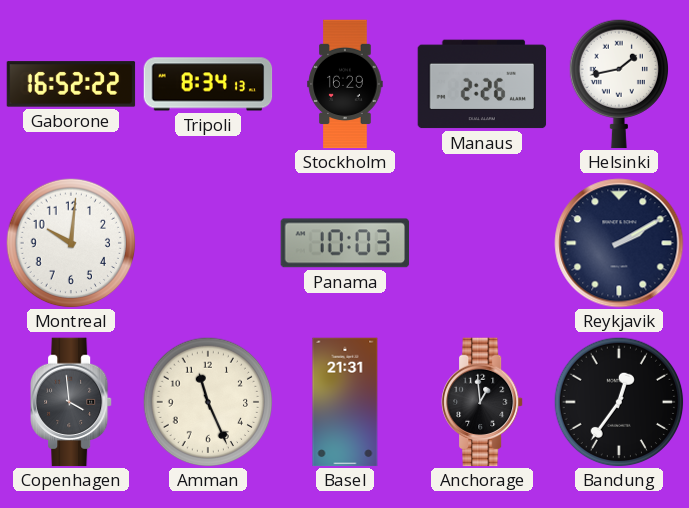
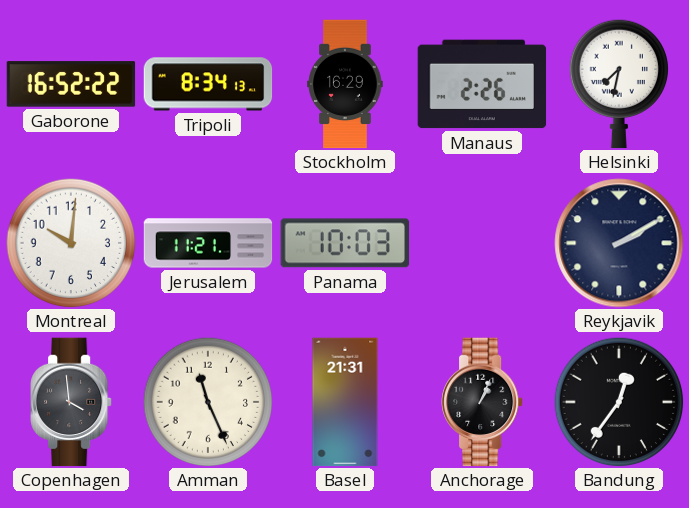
Helsinki: 1:43 -> 7:32
Jerusalem: none -> 11:21
Anchorage: 12:59 -> 1:04
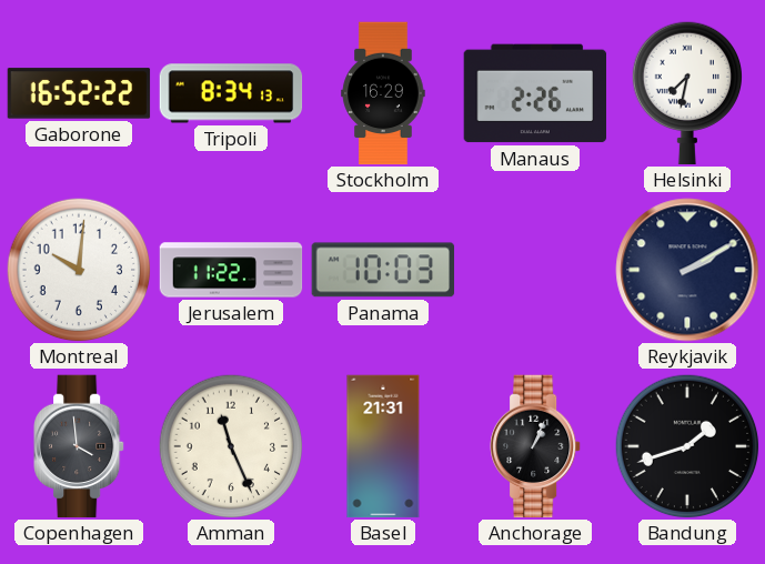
Jerusalem: 11:21 -> 11:22
Bandung: 12:36 -> 1:42
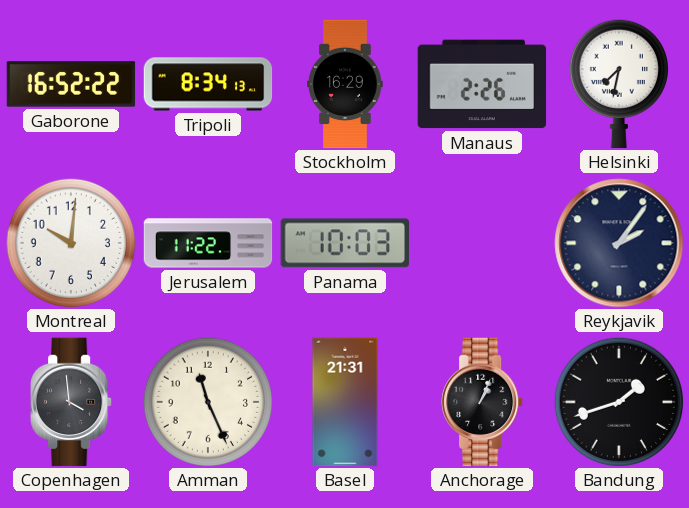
Reykjavik: 2:10 -> 2:06
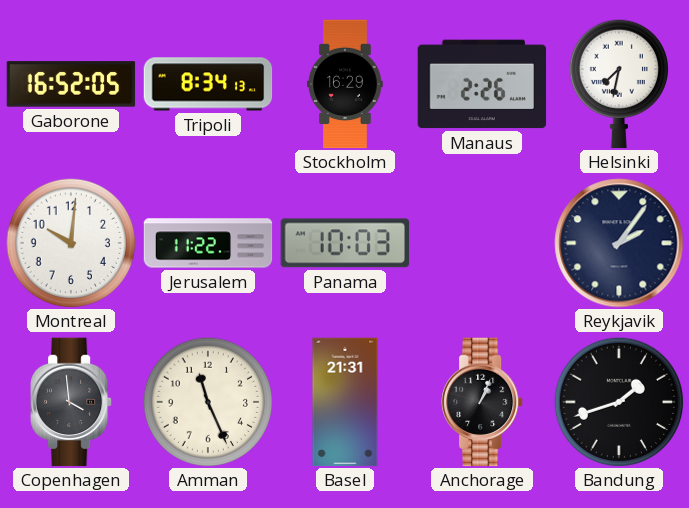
Gaborone: 16:52:22 -> 16:52:05
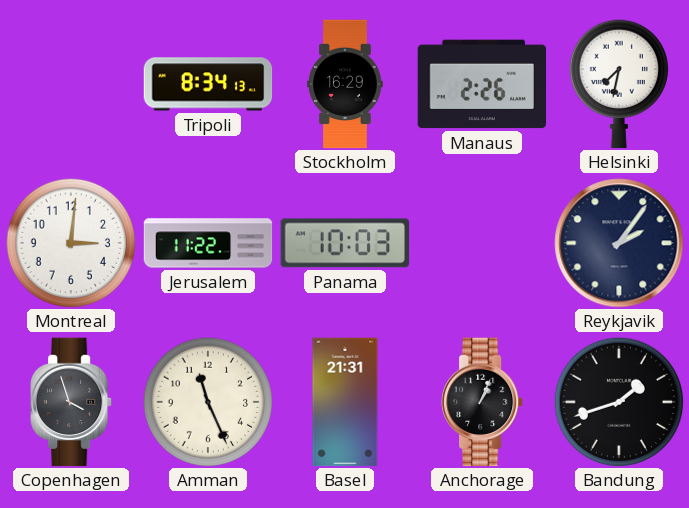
Gaborone: 16:52 -> none
Montreal: 10:01 -> 3:01
Copenhagen: 3:59 -> 3:57
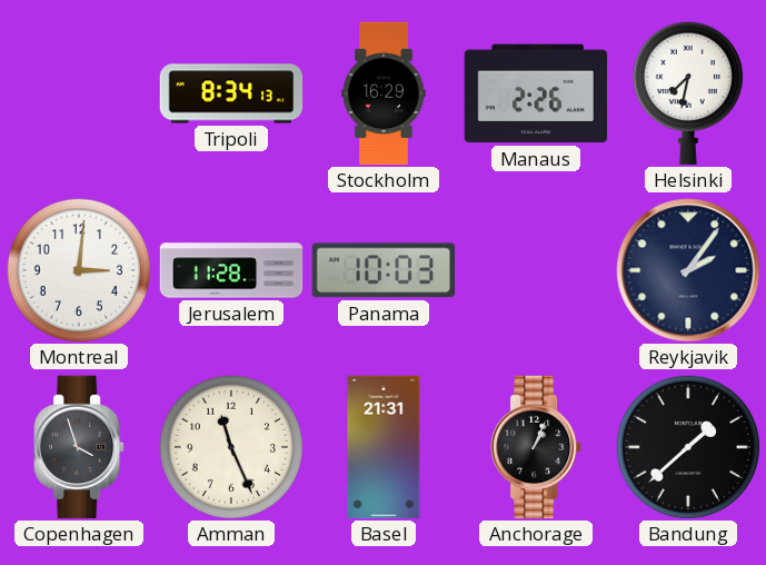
Jerusalem: 11:22 -> 11:28
Bandung: 1:42 -> 1:38
